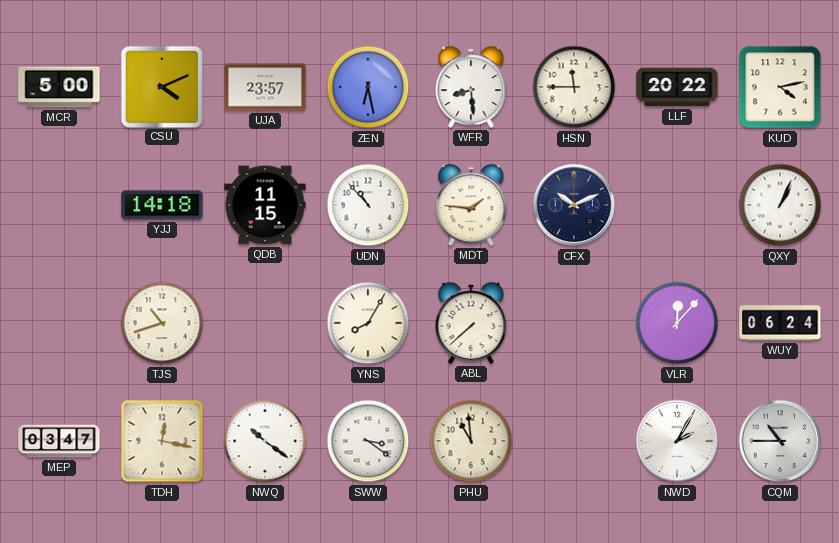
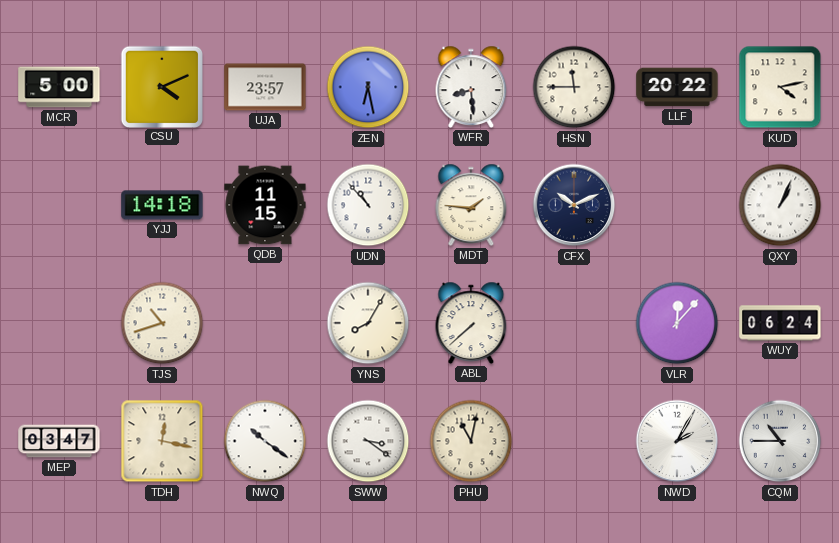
PHU: 10:59 -> 11:02
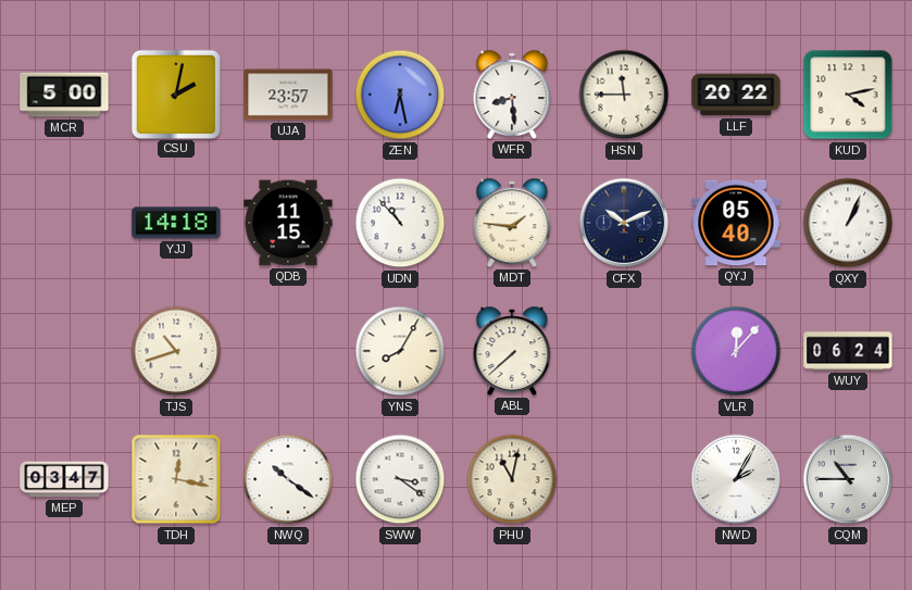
CSU: 4:11 -> 2:02
QYJ: none -> 05:40
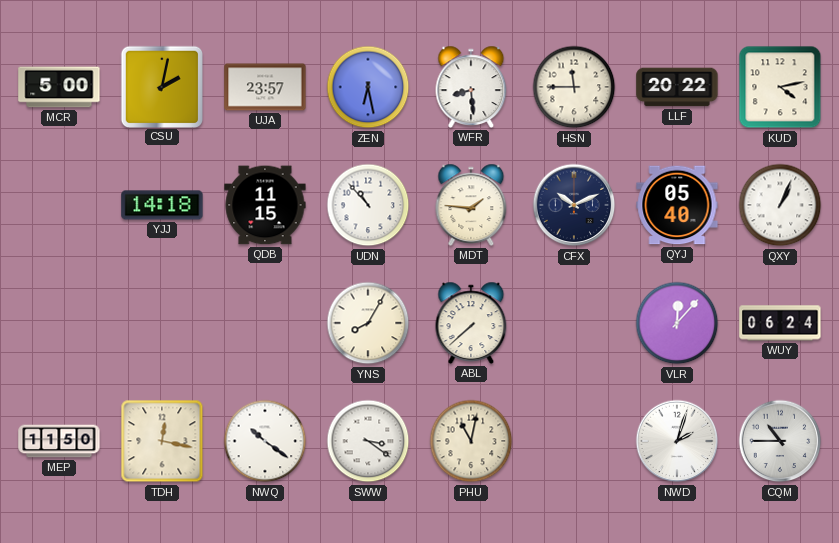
TJS: 10:42 -> none
MEP: 03:47 -> 11:50
NWD: 2:05 -> 2:03
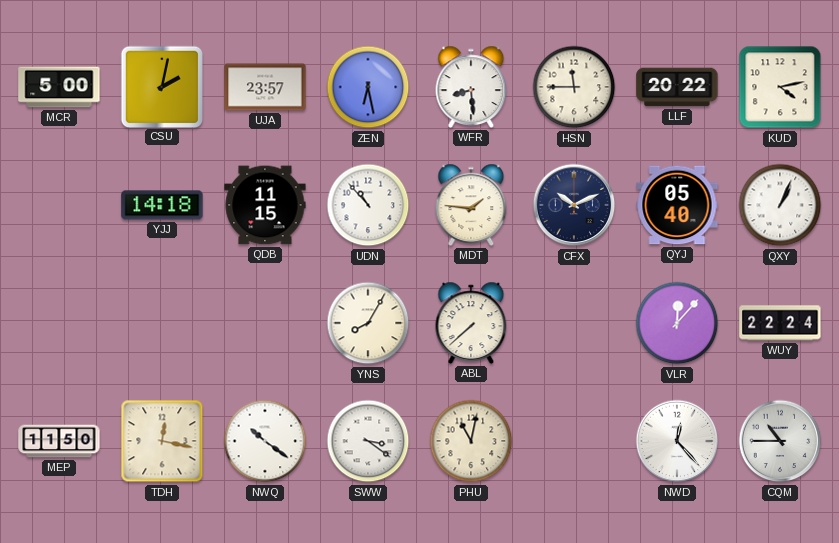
WUY: 06:24 -> 22:24
NWD: 2:03 -> 12:23
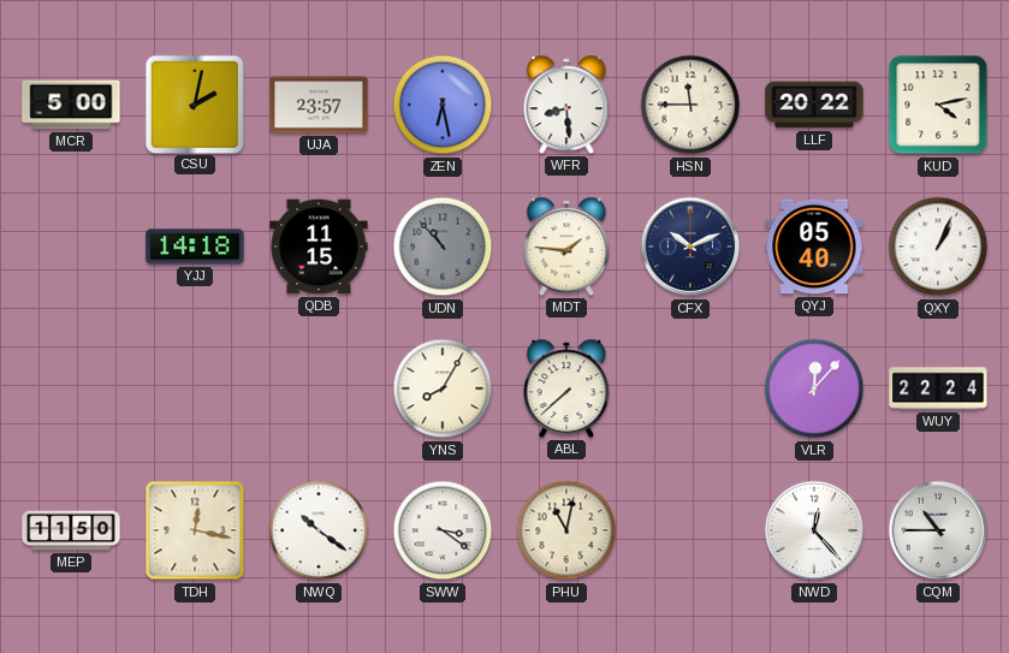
UDN dial: white -> grey
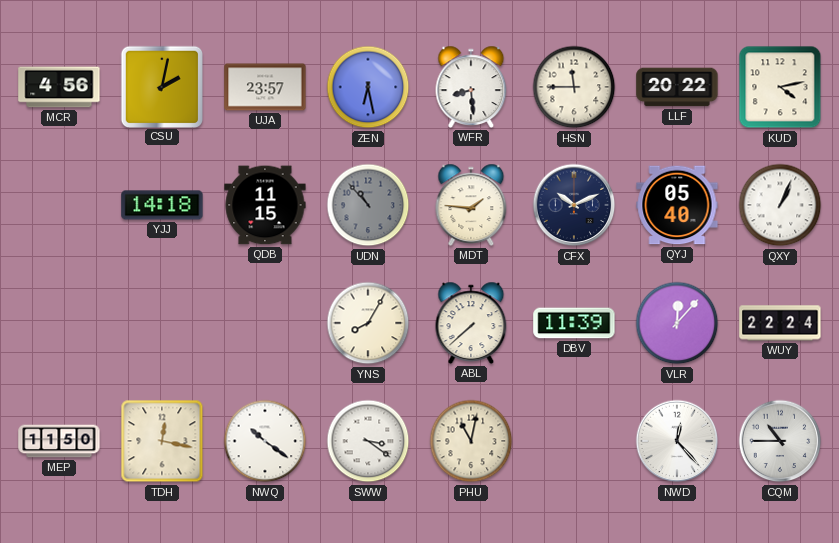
MCR: 5:00 -> 4:56
DBV: none -> 11:39
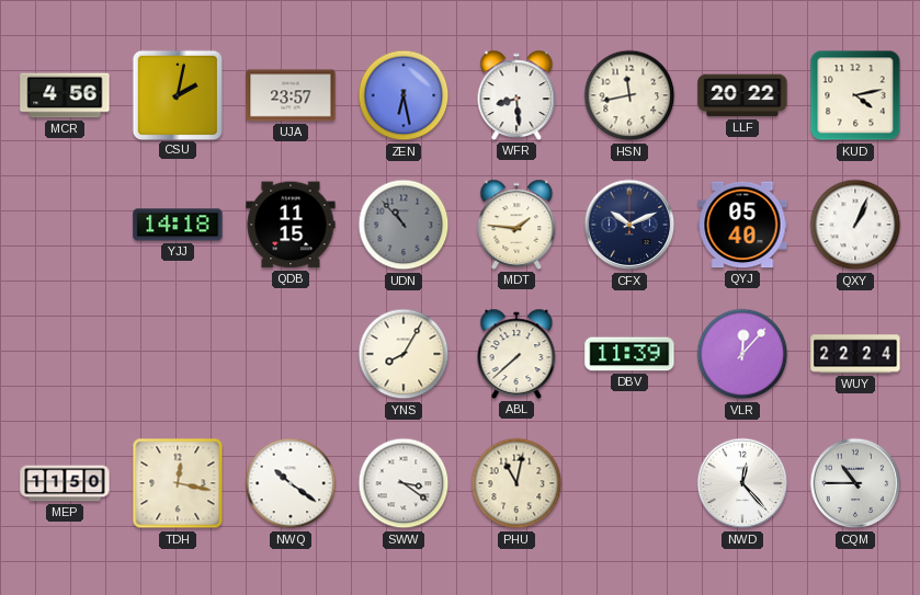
HSN: 11:45 -> 11:43
